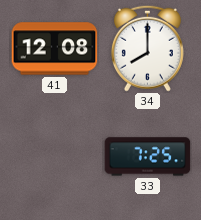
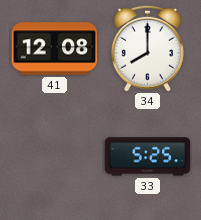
33: 7:25 -> 5:25
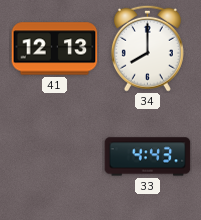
41: 12:08 -> 12:13
33: 5:25 -> 4:43
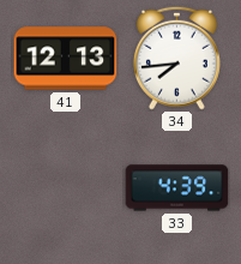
34: 8:00 -> 7:44
33: 4:43 -> 4:39
